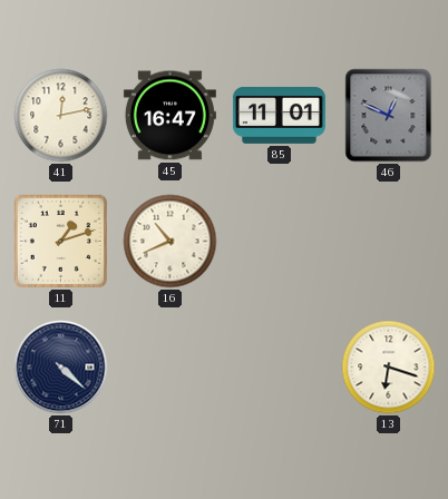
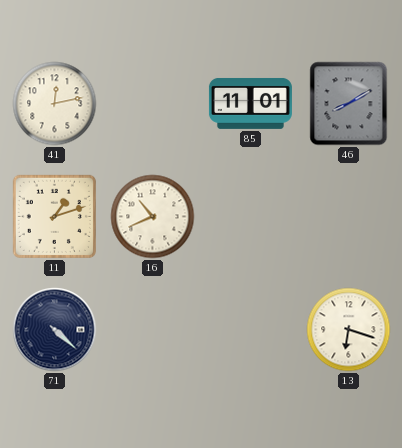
45: 16:47 -> none
46: 12:49 -> 8:10
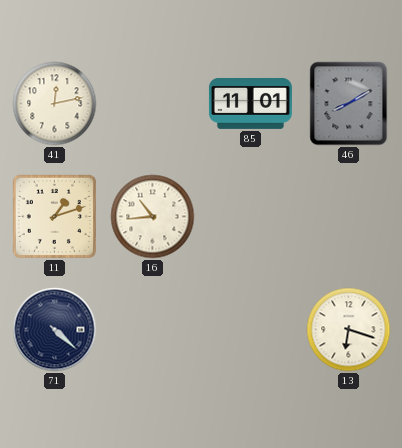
16: 10:41 -> 10:44
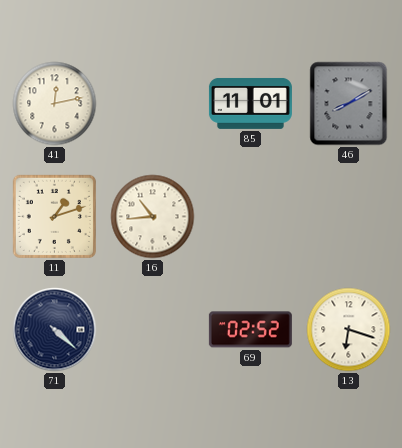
69: none -> 02:52
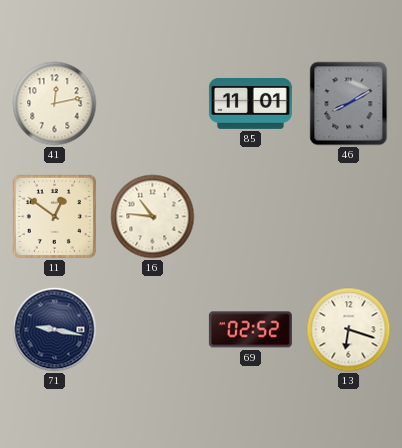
11: 1:12 -> 12:51
16: 10:44 -> 10:46
71: 4:22 -> 9:17
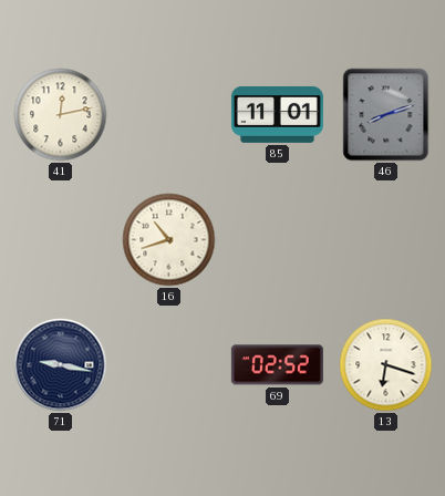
46: 8:10 -> 8:12
11: 12:51 -> none
16: 10:46 -> 10:42
